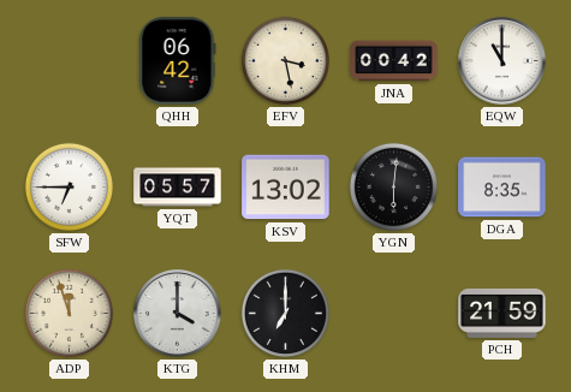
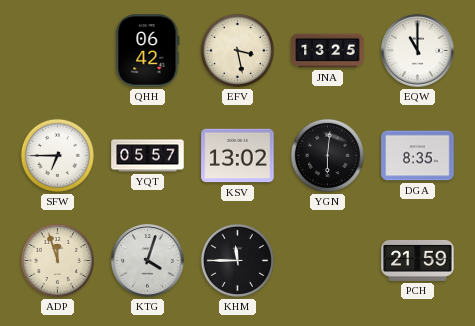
JNA: 00:42 -> 13:25
KTG: 4:00 -> 4:03
KHM: 7:00 -> 11:45
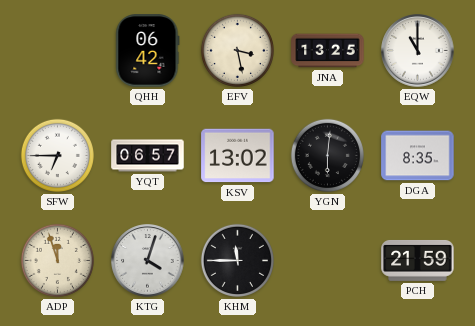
YQT: 05:57 -> 06:57
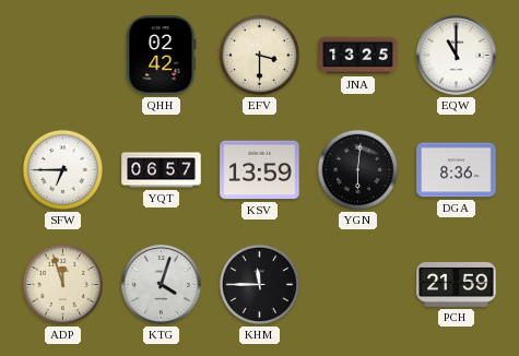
QHH: 06:42 -> 02:42
EFV: 3:28 -> 3:30
KSV: 13:02 -> 13:59
DGA: 8:35 -> 8:36
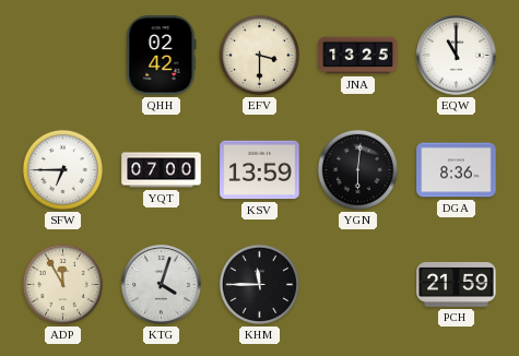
YQT: 06:57 -> 07:00
ADP: 11:57 -> 11:55
